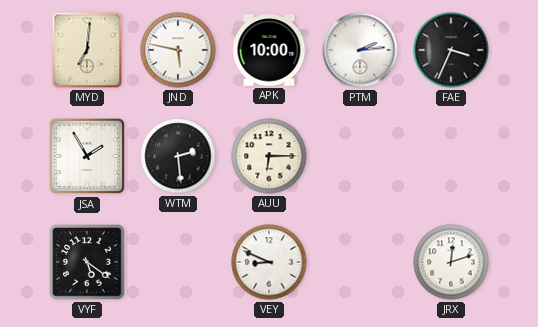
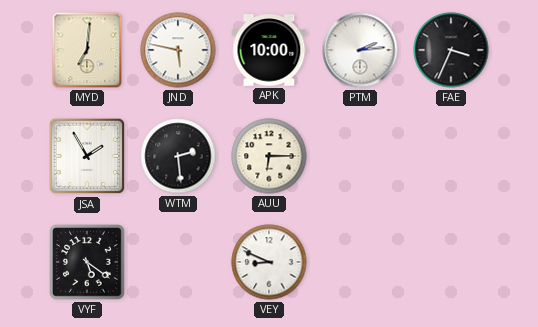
JRX: 12:12 -> none
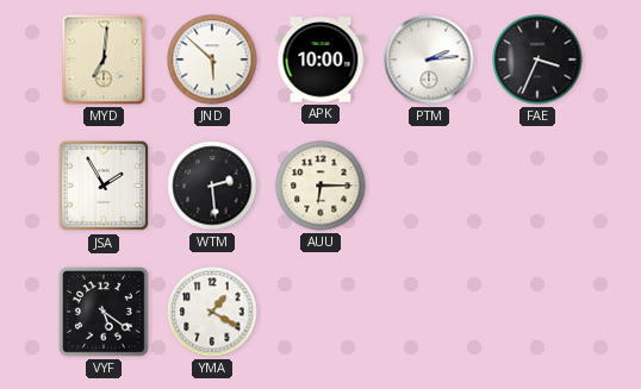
JND: 5:47 -> 5:52
YMA: none -> 1:20
VEY: 8:49 -> none
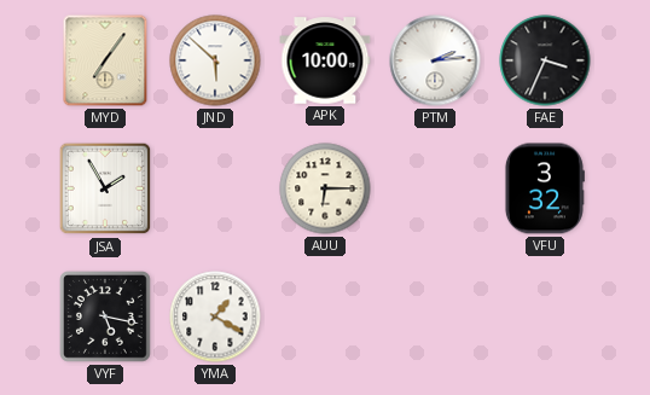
MYD: 7:01 -> 7:06
WTM: 2:29 -> none
VFU: none -> 3:32
VYF: 5:21 -> 5:17
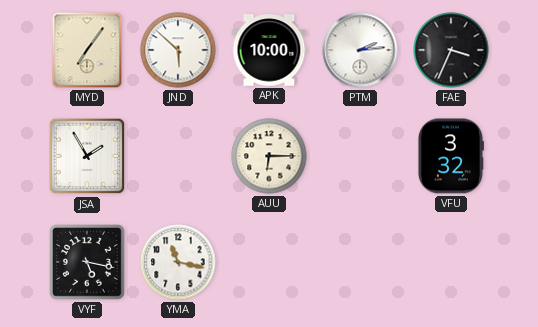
YMA: 1:20 -> 11:17
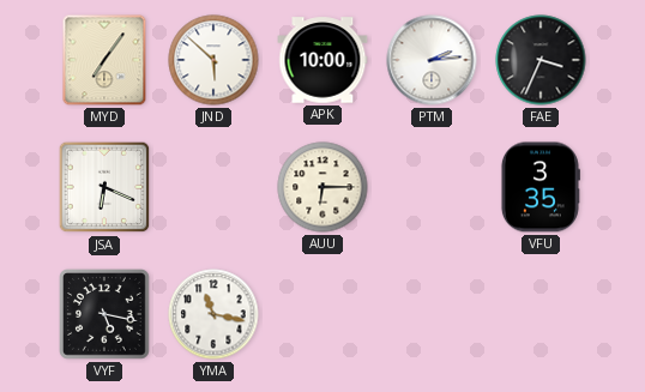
JSA: 1:55 -> 6:19
VFU: 3:32 -> 3:35
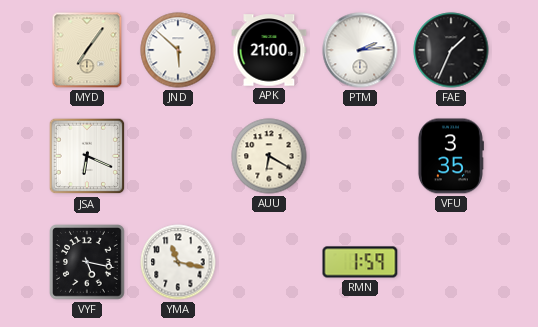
APK: 10:00 -> 21:00
FAE: 3:34 -> 1:34
AUU: 6:15 -> 6:20
RMN: none -> 1:59
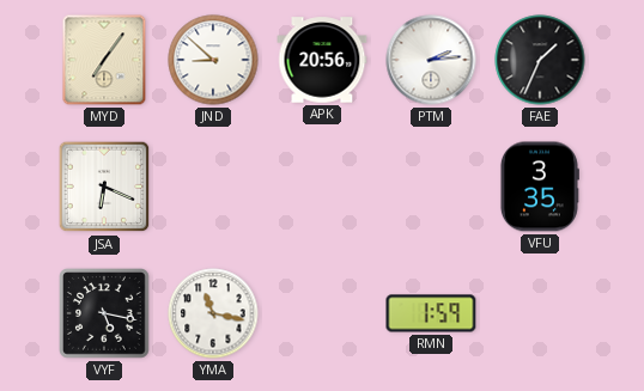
JND: 5:52 -> 8:52
APK: 21:00 -> 20:56
AUU: 6:20 -> none
